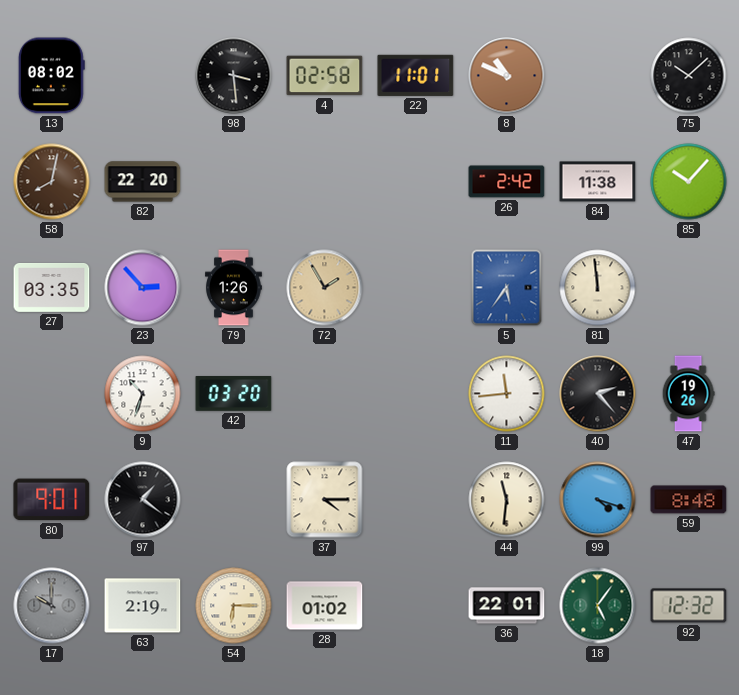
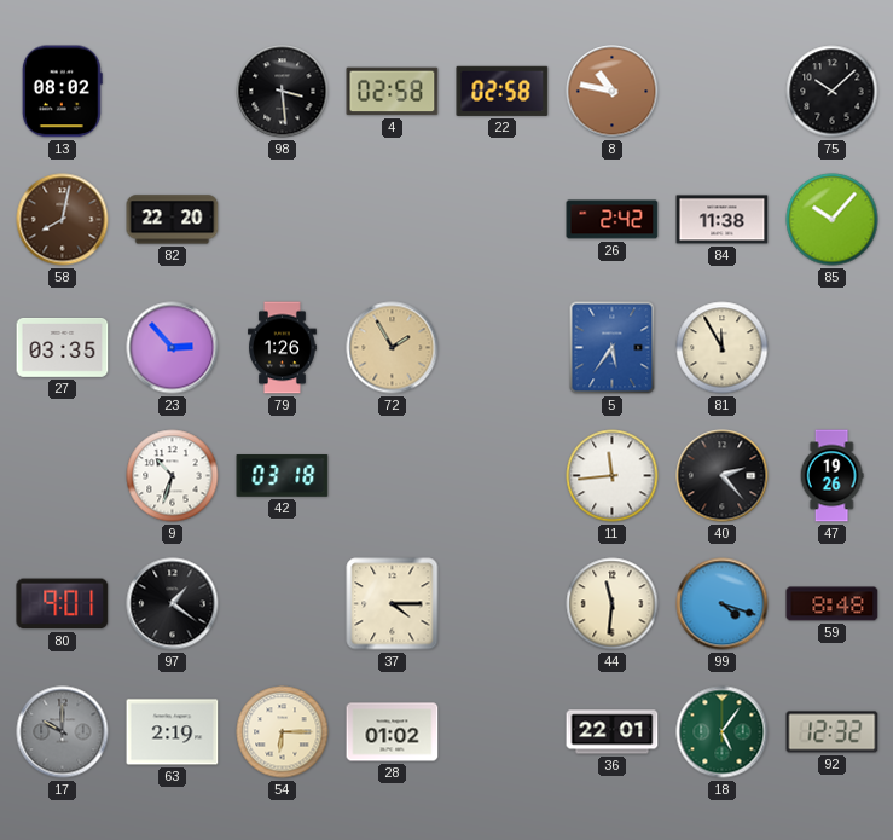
22: 11:01 -> 02:58
8: 10:49 -> 10:47
81: 11:59 -> 11:55
42: 03:20 -> 03:18
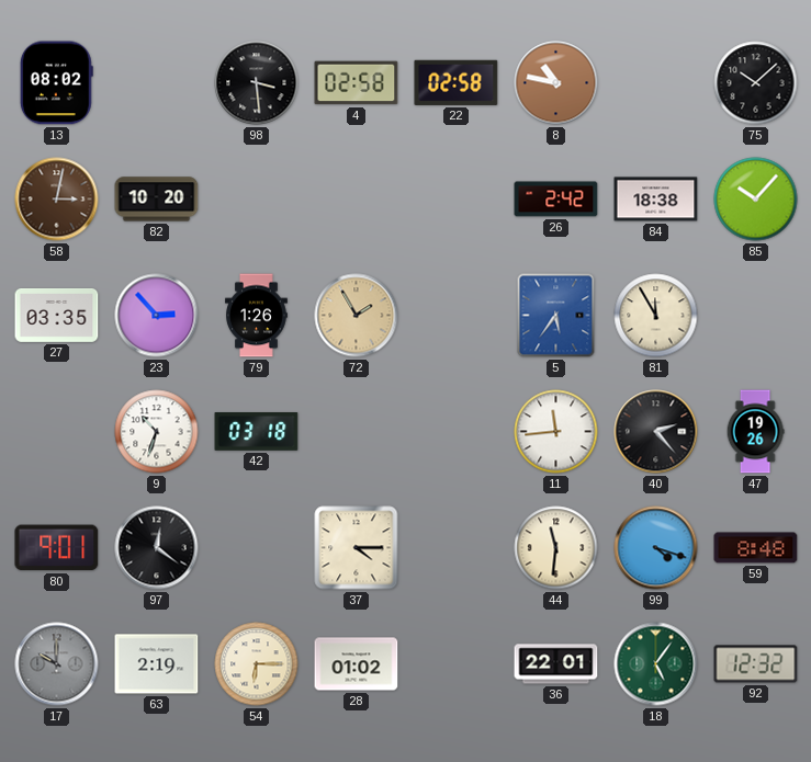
58: 8:02 -> 3:02
82: 22:20 -> 10:20
84: 11:38 -> 18:38
97: 1:21 -> 12:21
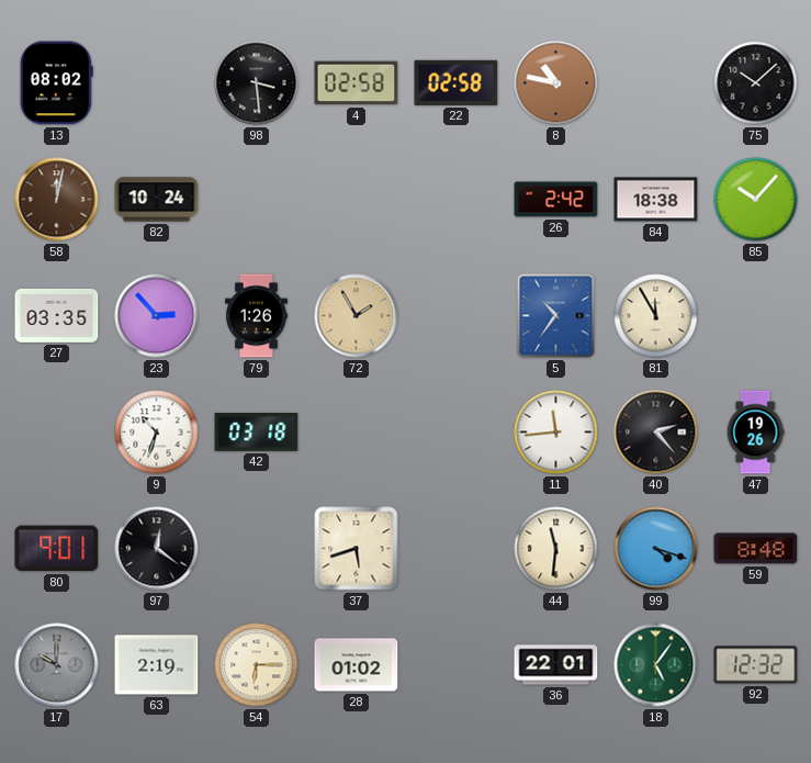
58: 3:02 -> 12:02
82: 10:20 -> 10:24
5: 5:36 -> 10:36
37: 4:15 -> 5:42
